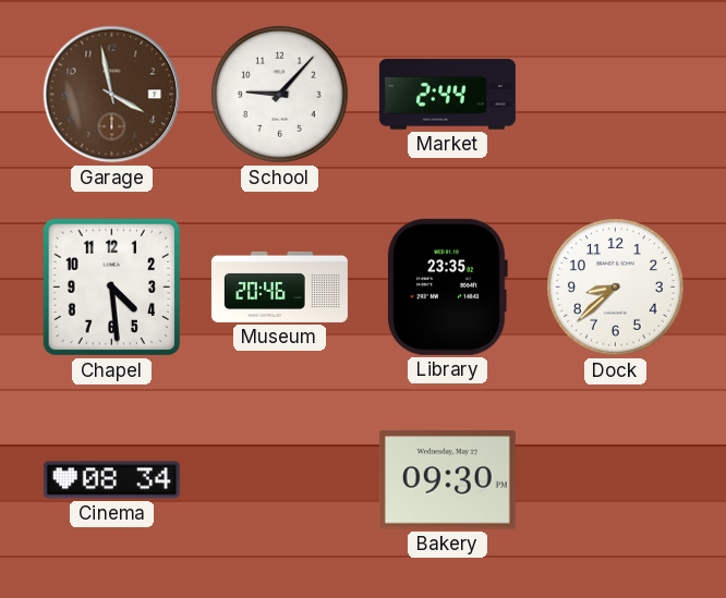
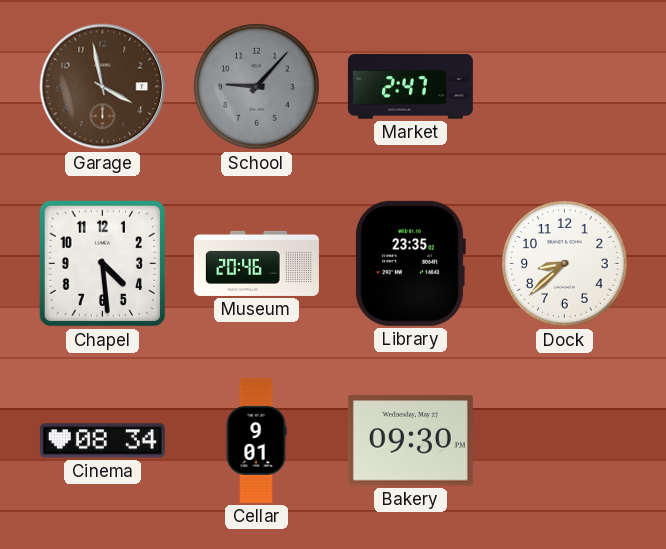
School dial: white -> grey
Market: 2:44 -> 2:47
Cellar: none -> 9:01
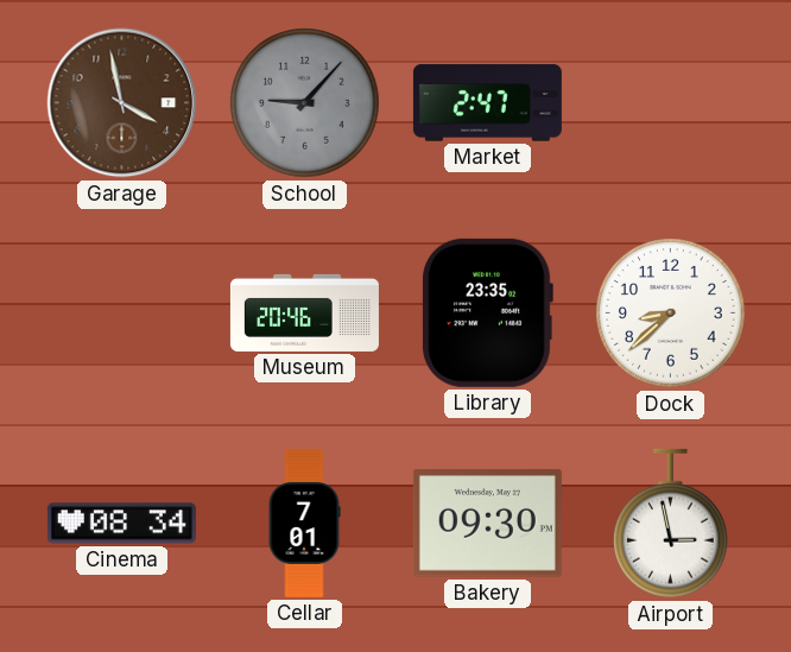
Chapel: 4:29 -> none
Cellar: 9:01 -> 7:01
Airport: none -> 2:58
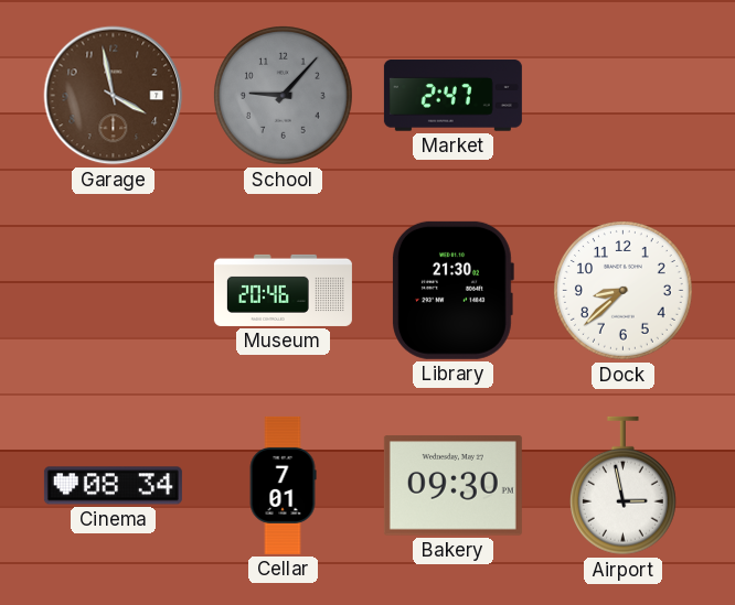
Library: 23:35 -> 21:30
